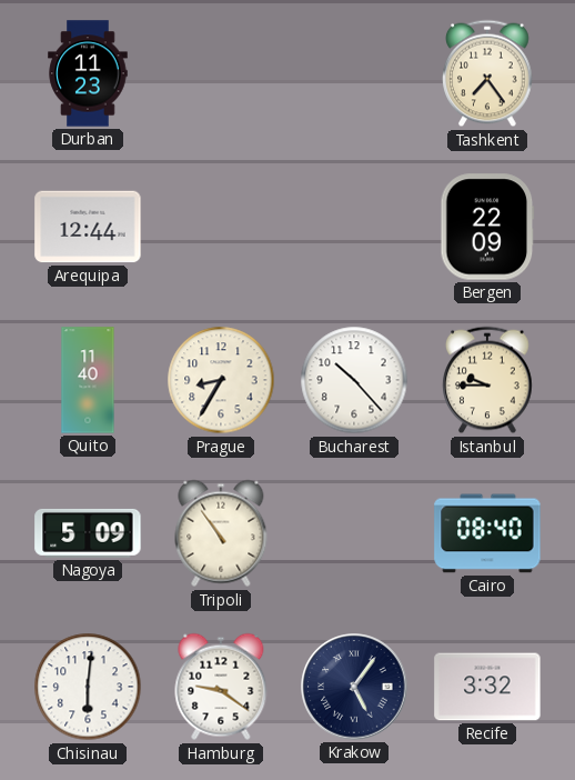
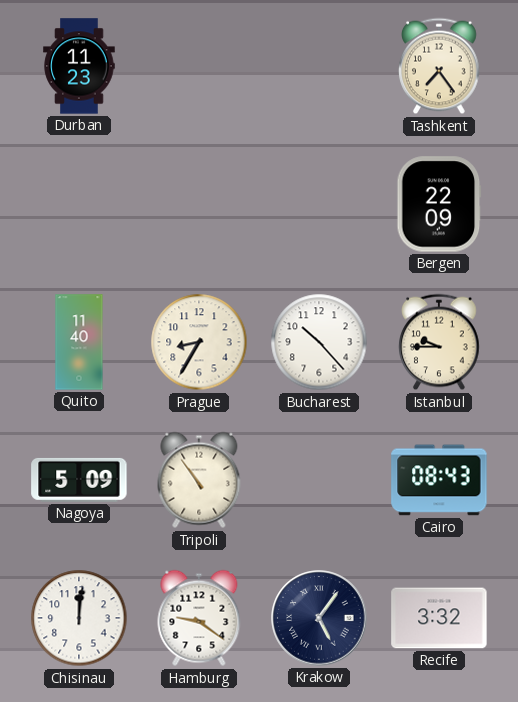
Arequipa: 12:44 -> none
Cairo: 08:40 -> 08:43
Chisinau: 6:01 -> 12:01
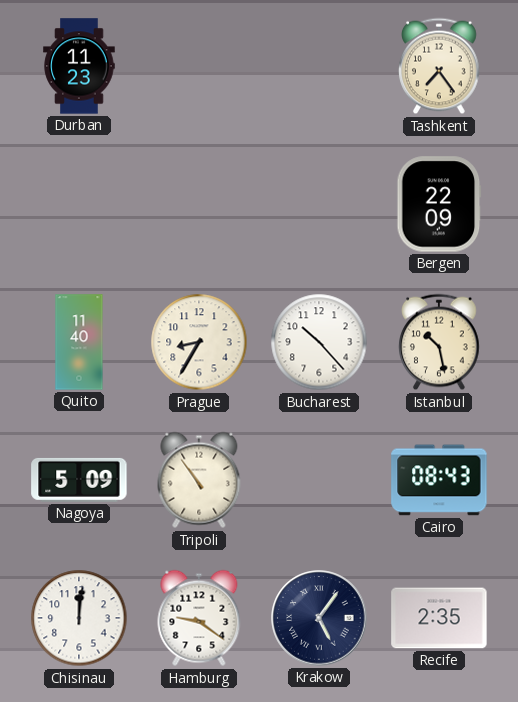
Istanbul: 9:45 -> 10:28
Recife: 3:32 -> 2:35
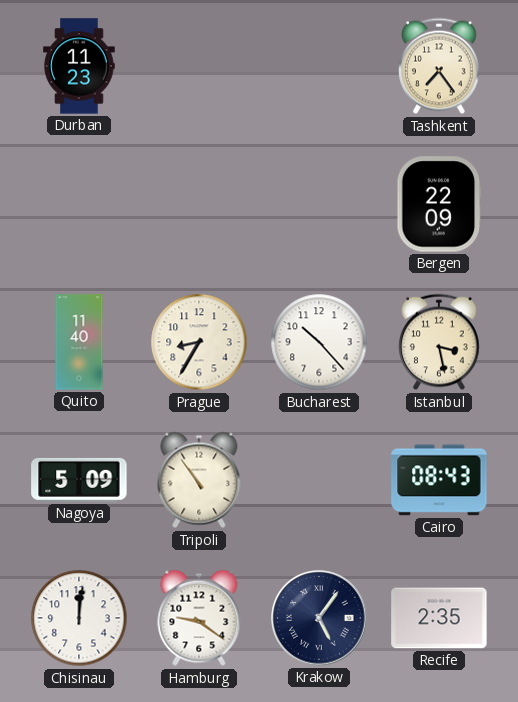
Istanbul: 10:28 -> 3:28
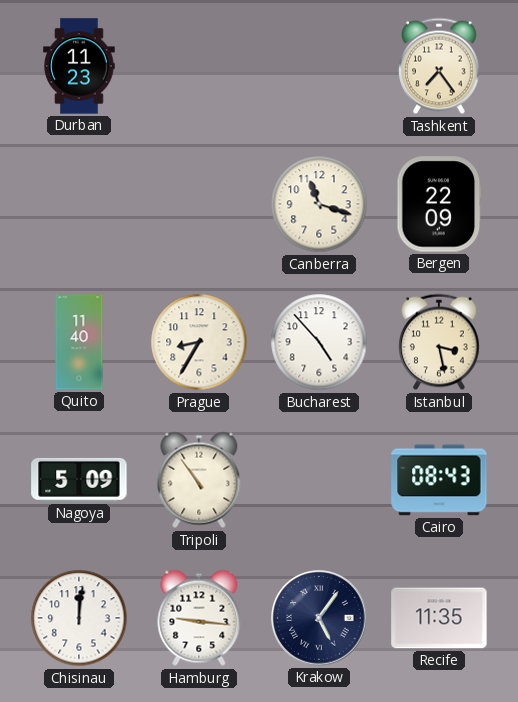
Canberra: none -> 11:18
Bucharest: 10:23 -> 4:53
Hamburg: 9:21 -> 9:16
Recife: 2:35 -> 11:35
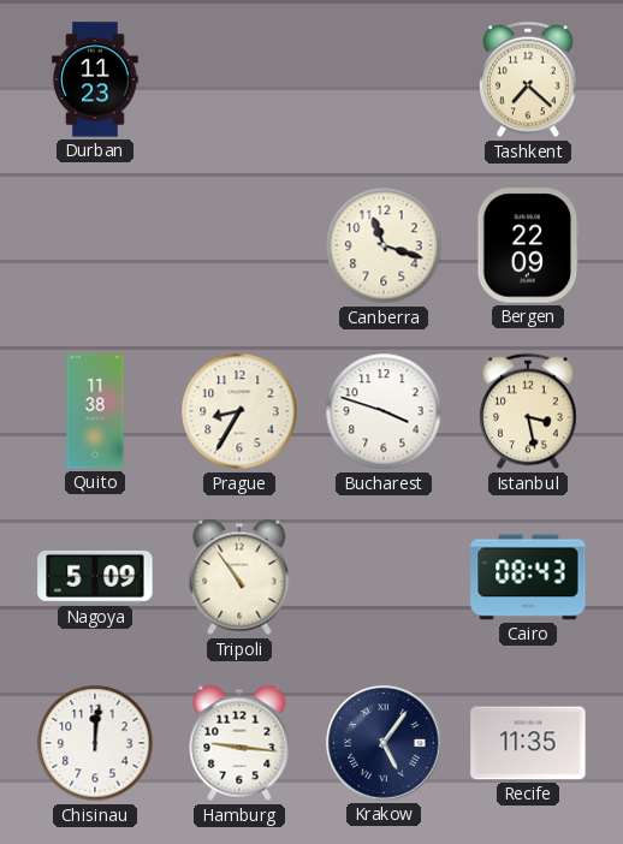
Tashkent: 7:24 -> 7:22
Quito: 11:40 -> 11:38
Bucharest: 4:53 -> 3:48
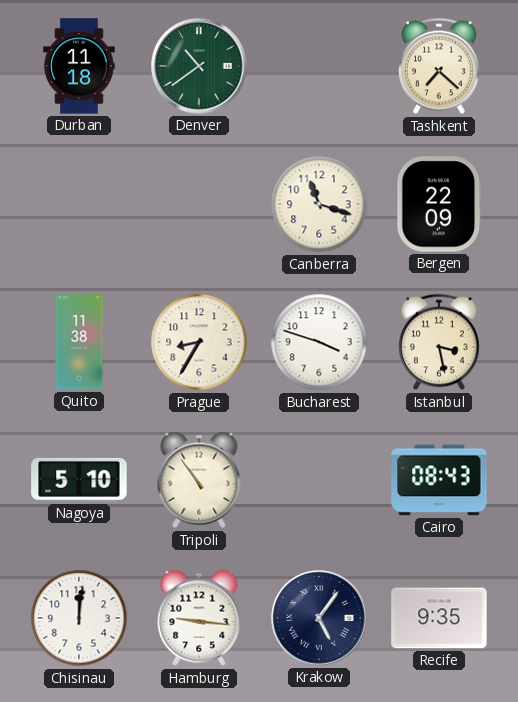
Durban: 11:23 -> 11:18
Denver: none -> 10:39
Nagoya: 5:09 -> 5:10
Recife: 11:35 -> 9:35
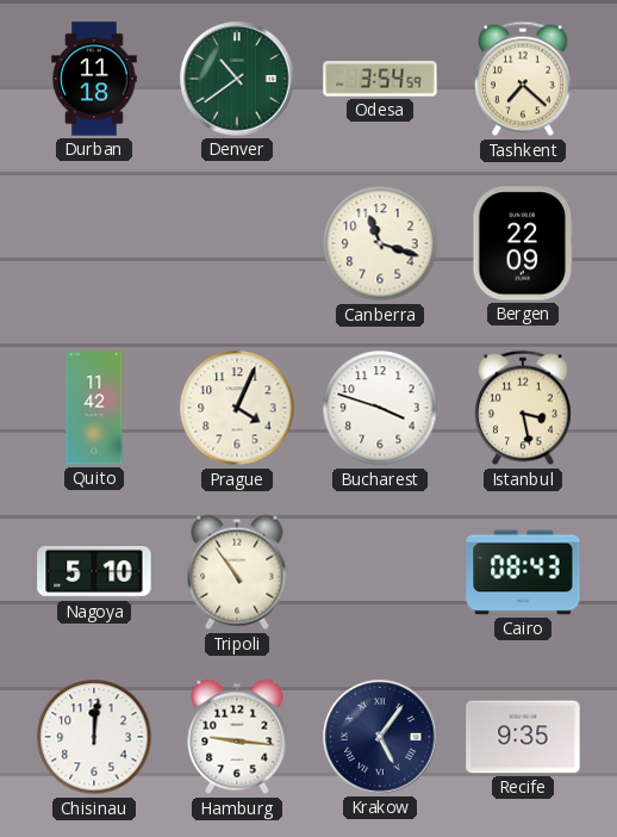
Odesa: none -> 3:54
Quito: 11:38 -> 11:42
Prague: 8:35 -> 4:04
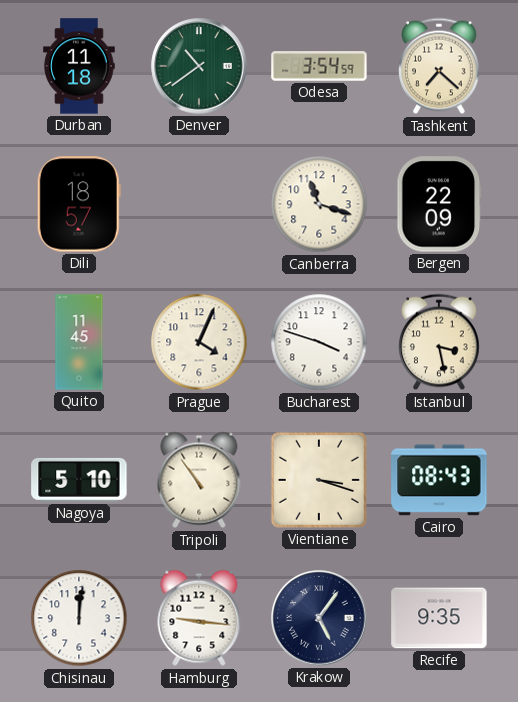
Dili: none -> 18:57
Quito: 11:42 -> 11:45
Vientiane: none -> 3:18
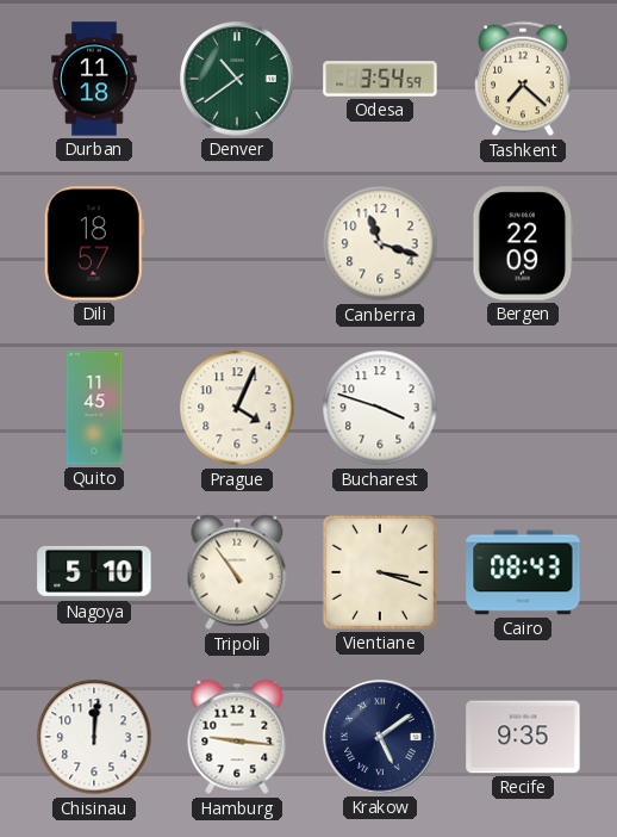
Istanbul: 3:28 -> none
Krakow: 5:06 -> 5:09
